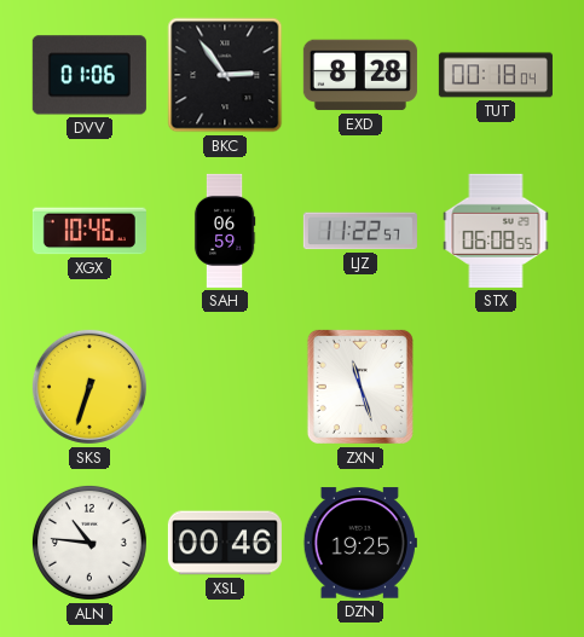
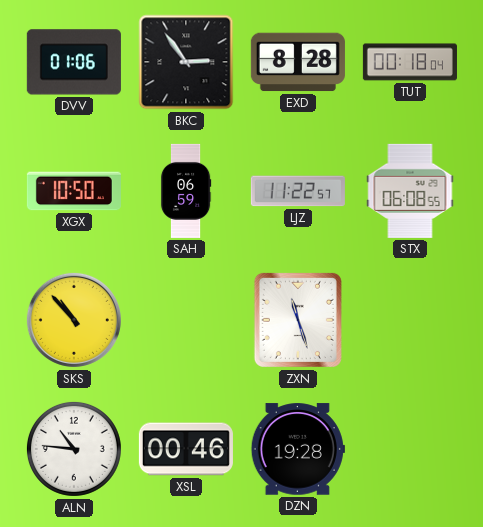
XGX: 10:46 -> 10:50
SKS: 6:33 -> 10:53
DZN: 19:25 -> 19:28
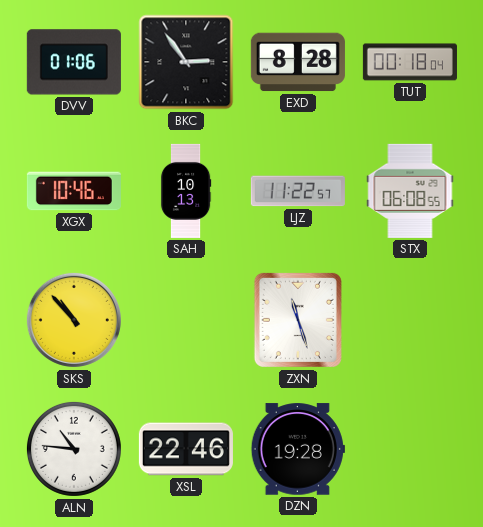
XGX: 10:50 -> 10:46
SAH: 06:59 -> 10:13
XSL: 00:46 -> 22:46
